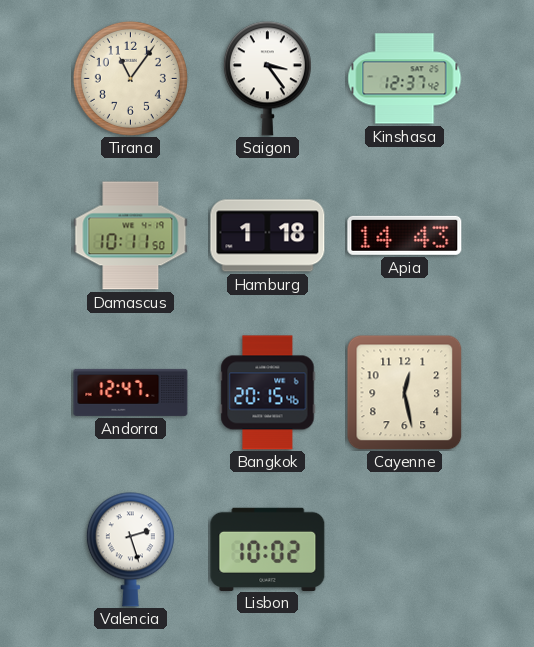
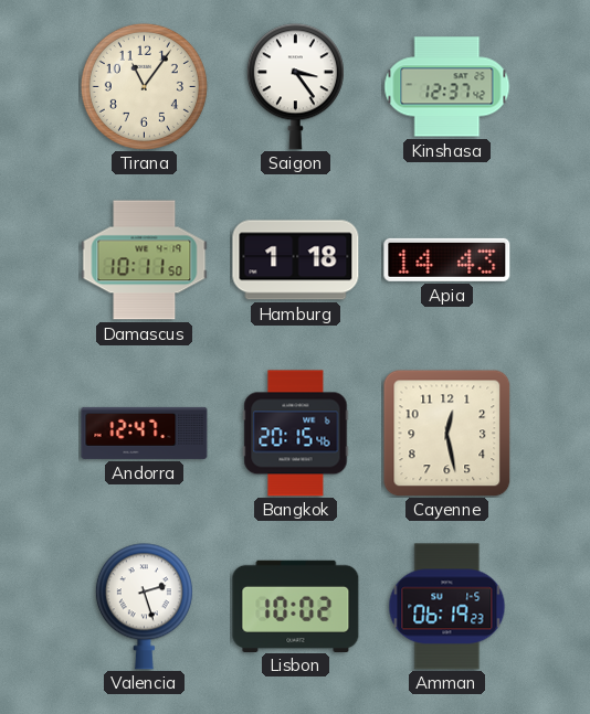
Amman: none -> 06:19
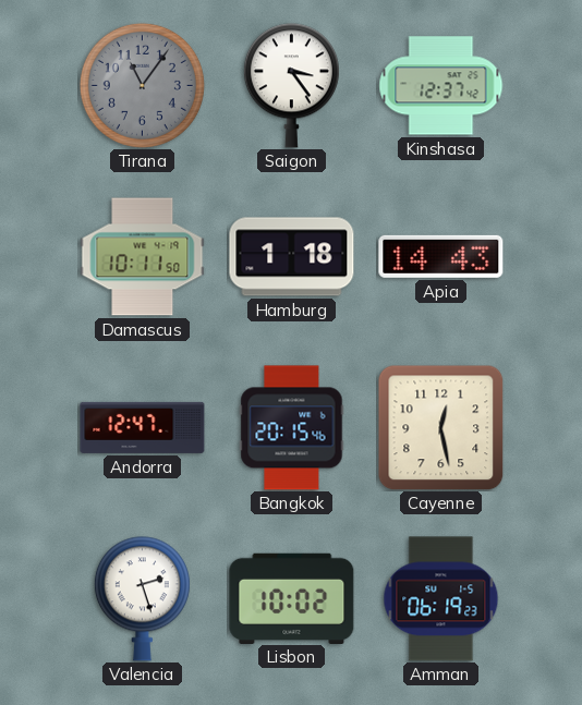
Tirana dial: cream -> grey
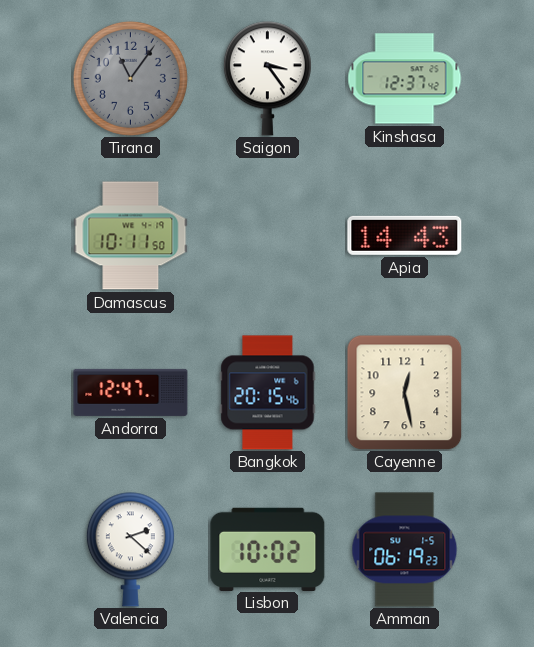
Hamburg: 1:18 -> none
Valencia: 2:27 -> 2:22
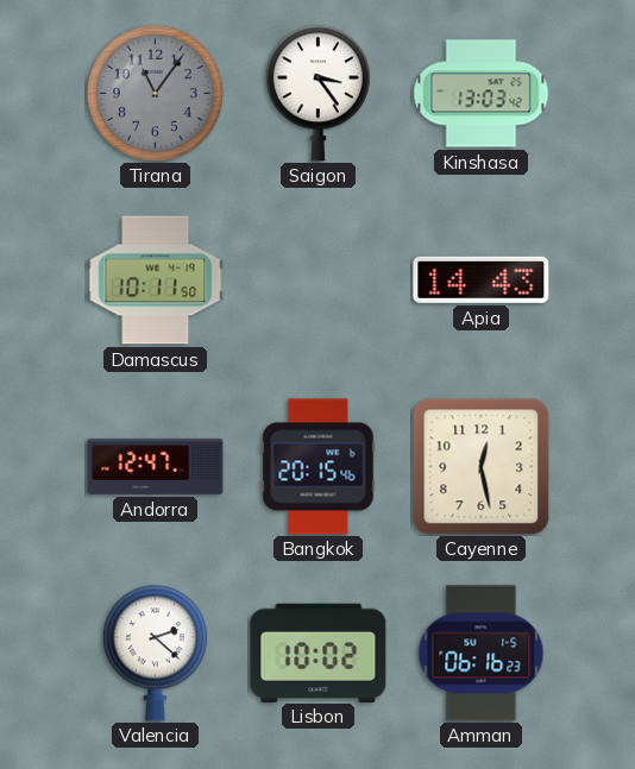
Kinshasa: 12:37 -> 13:03
Amman: 06:19 -> 06:16
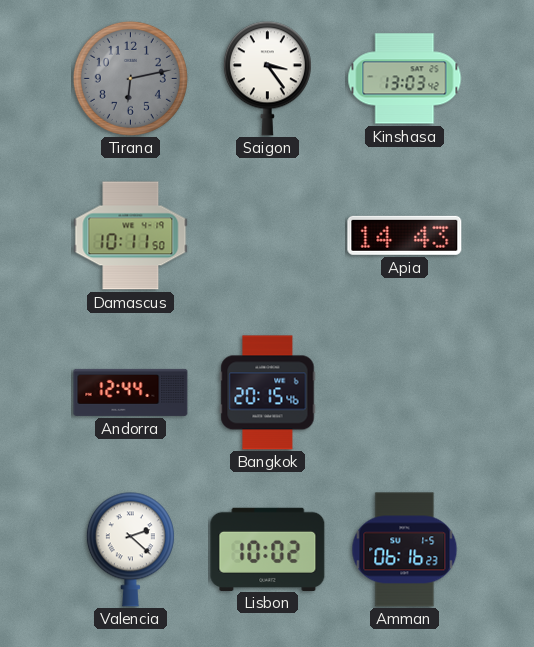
Tirana: 11:06 -> 6:13
Andorra: 12:47 -> 12:44
Cayenne: 12:28 -> none
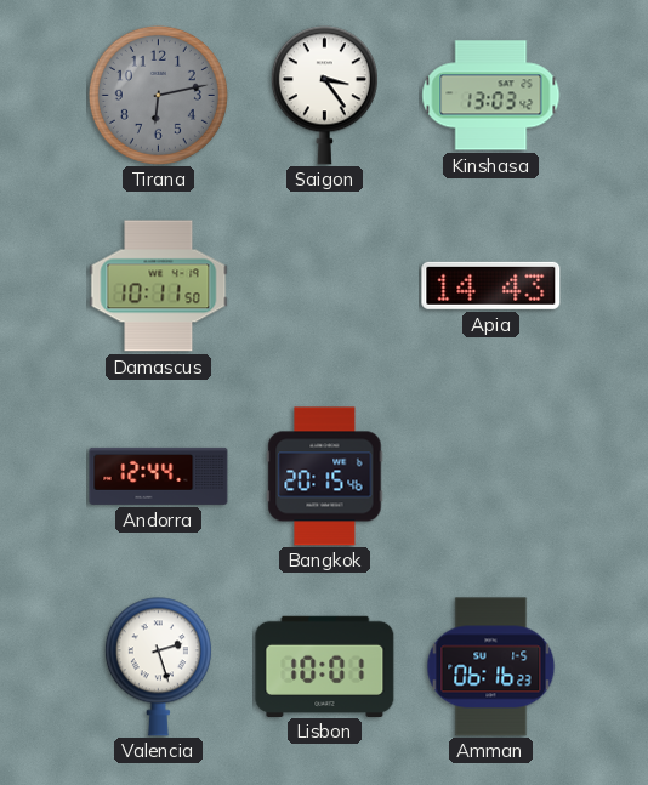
Valencia: 2:22 -> 2:27
Lisbon: 10:02 -> 10:01
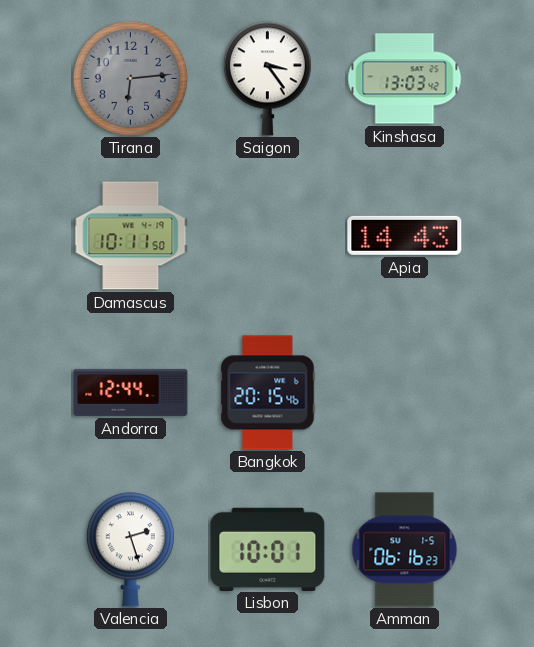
Tirana: 6:13 -> 6:14
